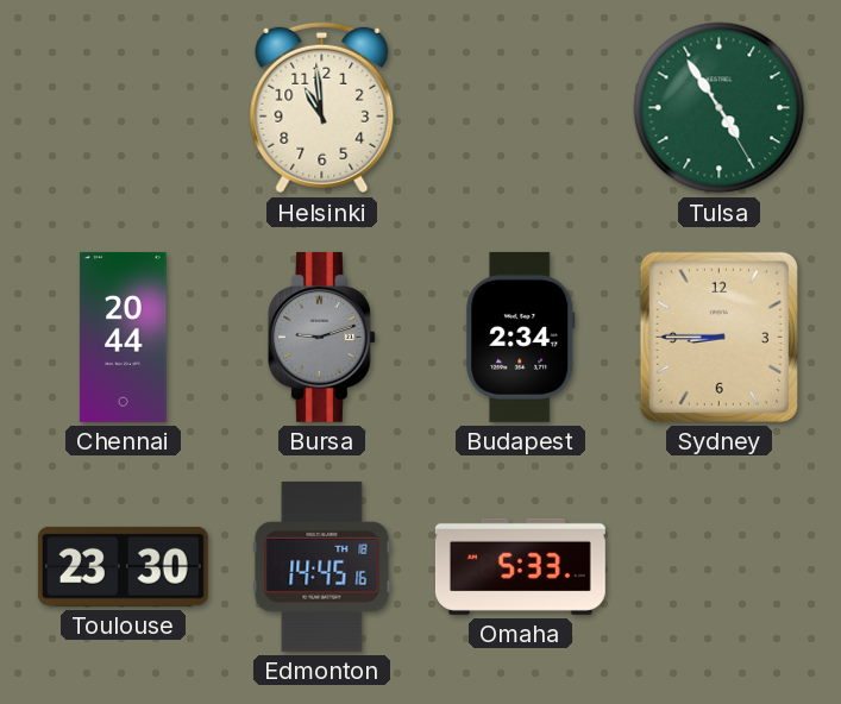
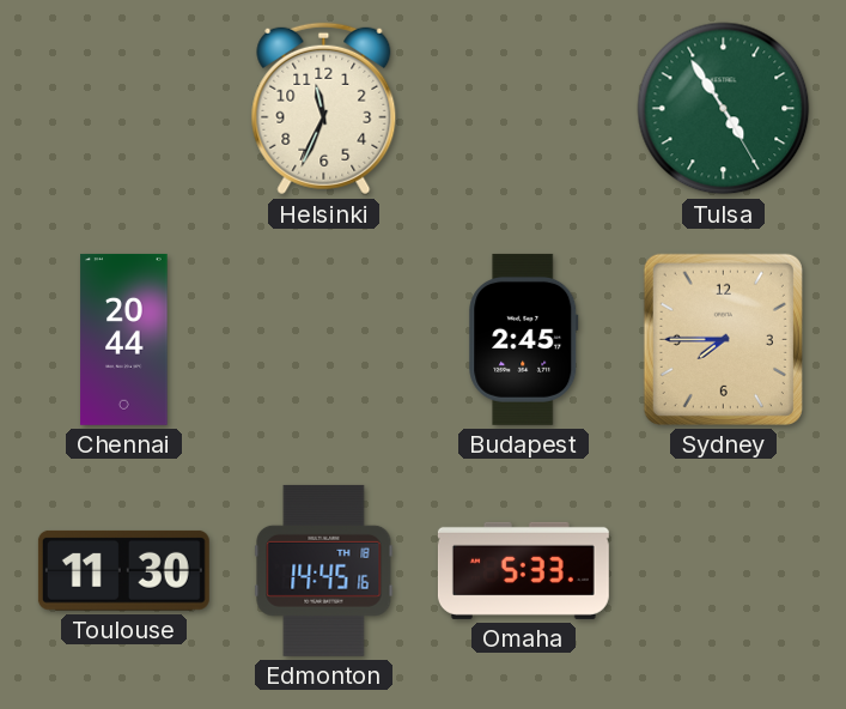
Helsinki: 10:59 -> 11:34
Bursa: 9:12 -> none
Budapest: 2:34 -> 2:45
Sydney: 8:45 -> 7:45
Toulouse: 23:30 -> 11:30
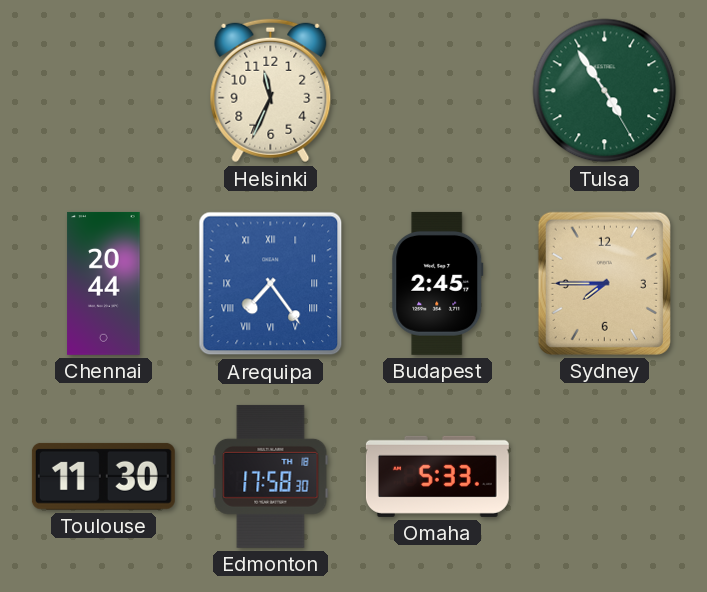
Arequipa: none -> 7:24
Edmonton: 14:45 -> 17:58
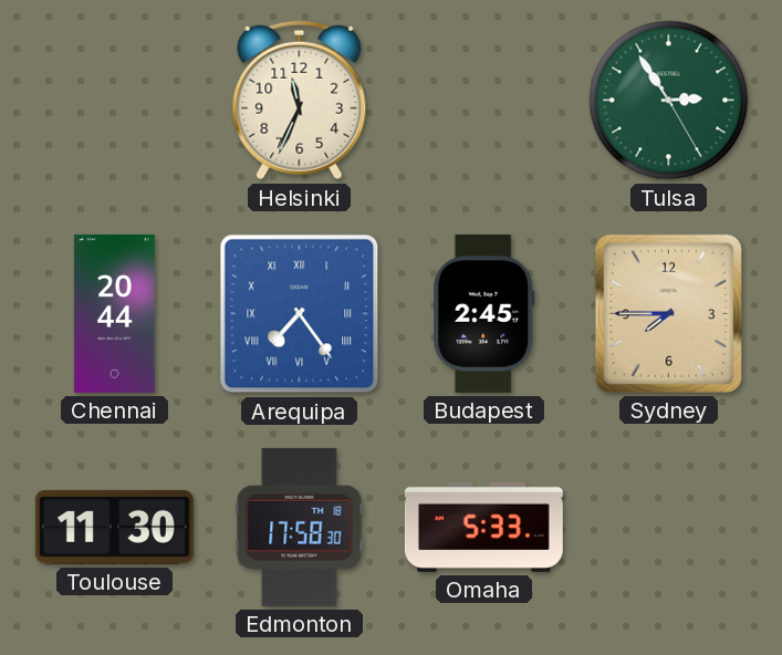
Tulsa: 4:54 -> 2:54
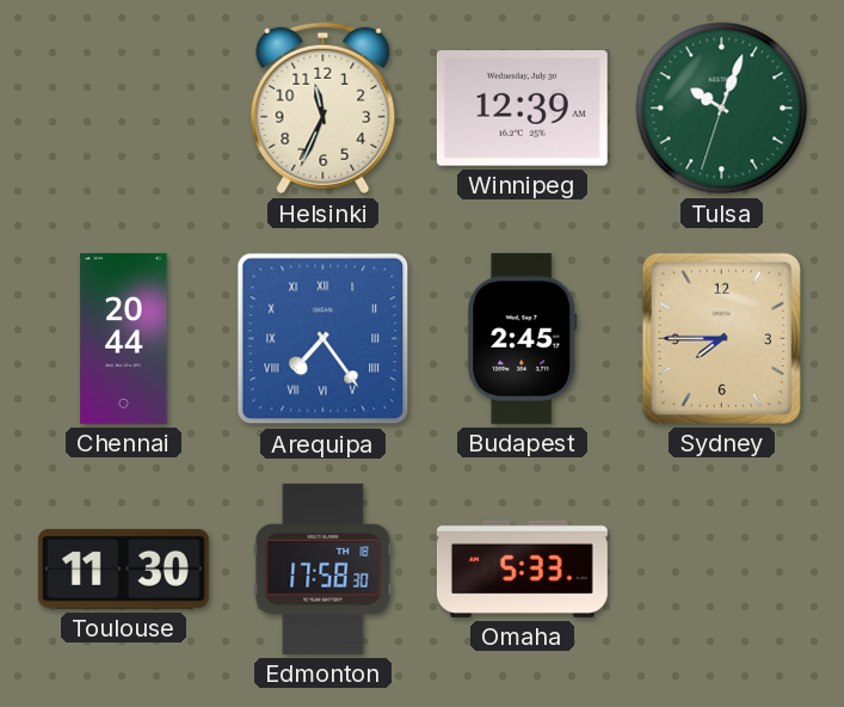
Winnipeg: none -> 12:39
Tulsa: 2:54 -> 10:03
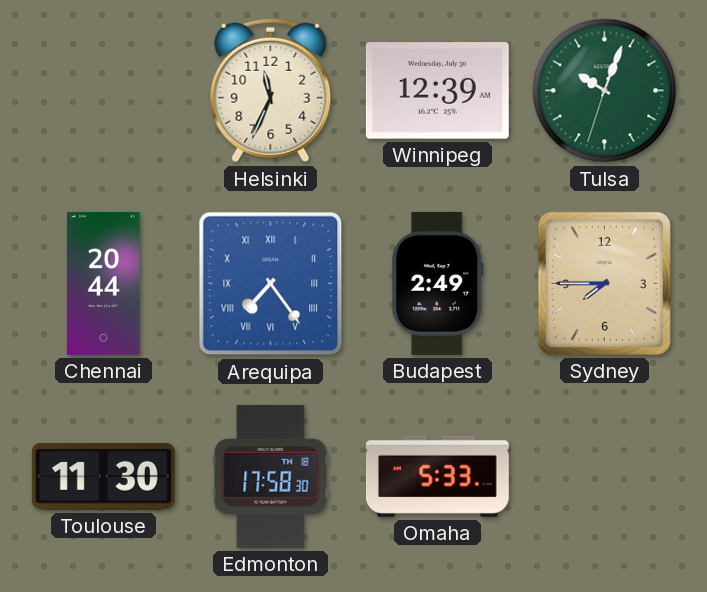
Budapest: 2:45 -> 2:49
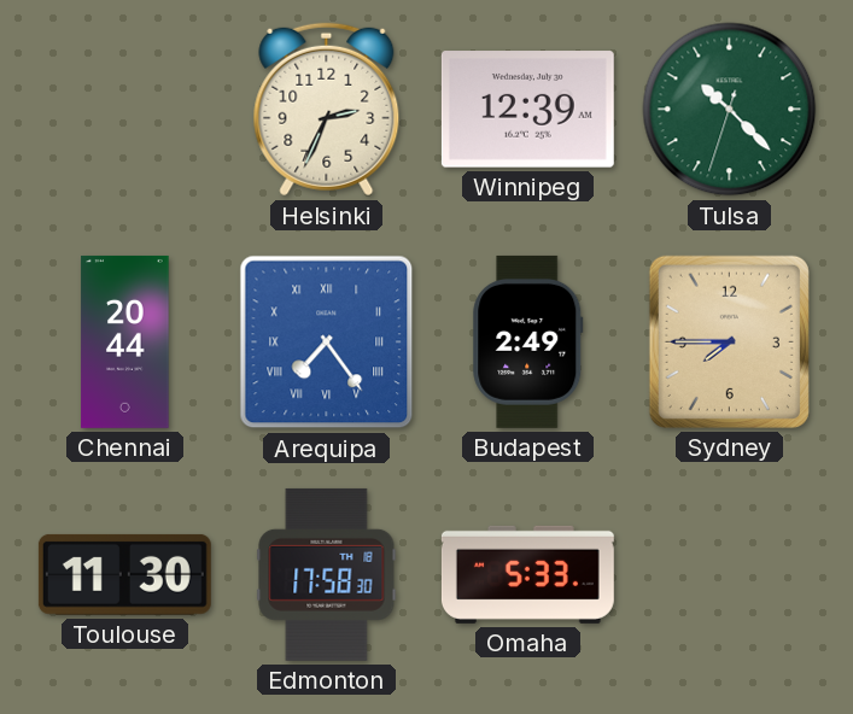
Helsinki: 11:34 -> 2:34
Tulsa: 10:03 -> 10:22
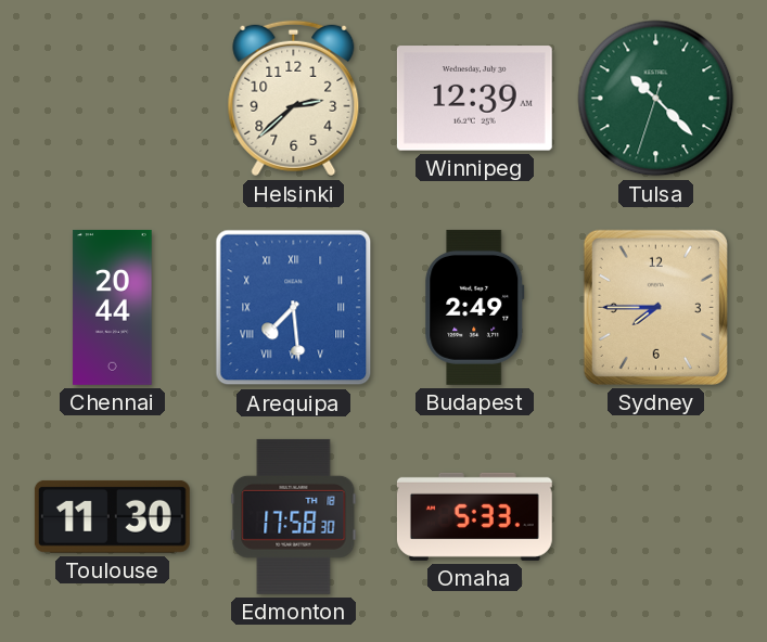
Helsinki: 2:34 -> 2:38
Arequipa: 7:24 -> 7:29
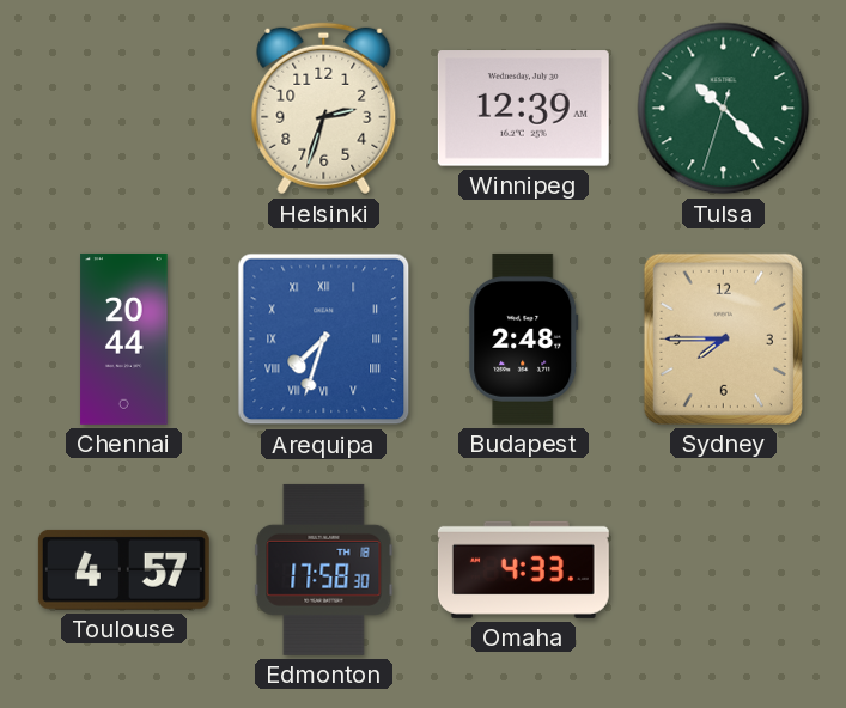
Helsinki: 2:38 -> 2:33
Arequipa: 7:29 -> 7:33
Budapest: 2:49 -> 2:48
Toulouse: 11:30 -> 4:57
Omaha: 5:33 -> 4:33
